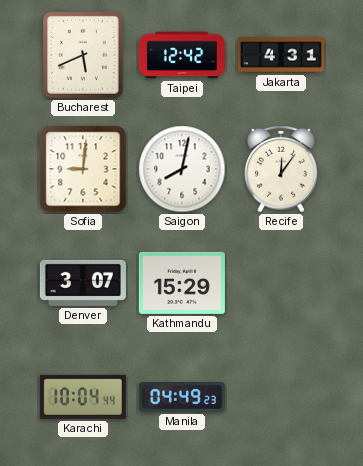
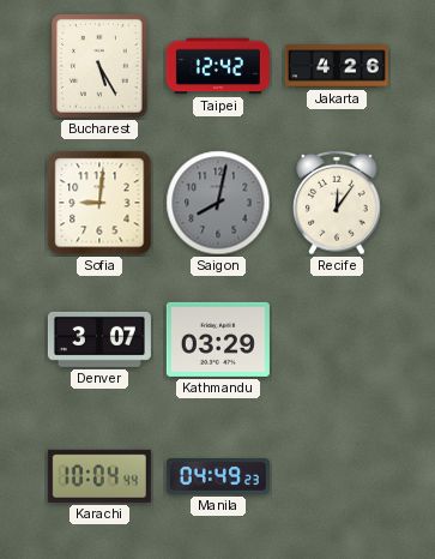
Bucharest: 5:41 -> 5:25
Jakarta: 4:31 -> 4:26
Saigon dial: white -> grey
Kathmandu: 15:29 -> 03:29
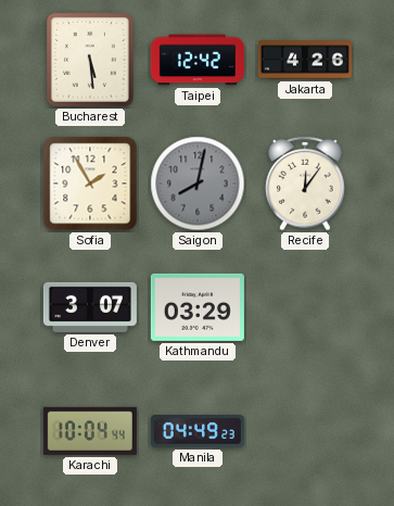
Bucharest: 5:25 -> 5:29
Sofia: 9:01 -> 1:55
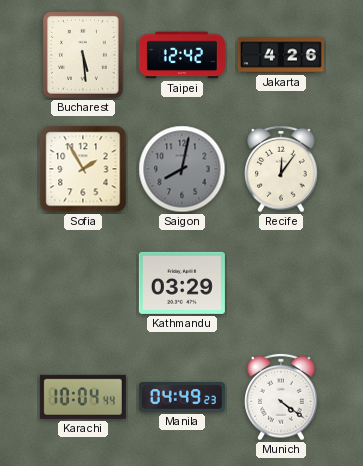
Denver: 3:07 -> none
Munich: none -> 4:21
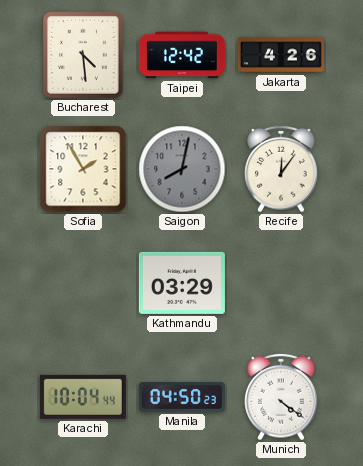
Bucharest: 5:29 -> 4:29
Manila: 04:49 -> 04:50
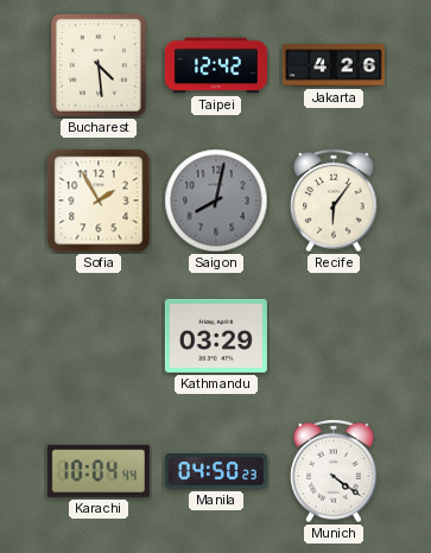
Recife: 12:06 -> 6:06
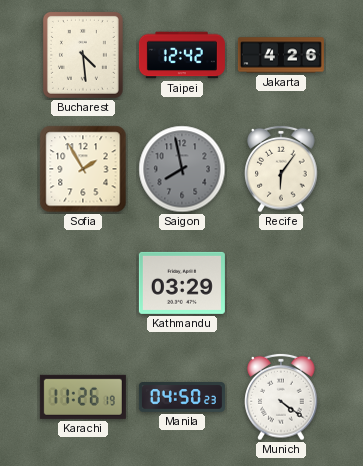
Saigon: 8:02 -> 7:58
Karachi: 10:04 -> 11:26
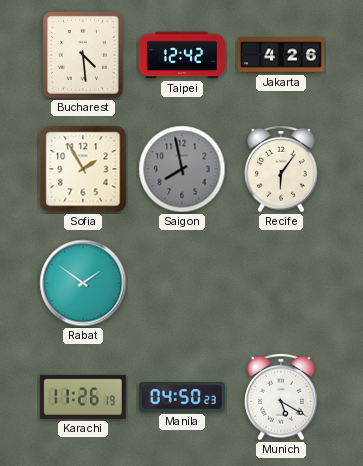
Rabat: none -> 1:51
Kathmandu: 03:29 -> none
Munich: 4:21 -> 5:20
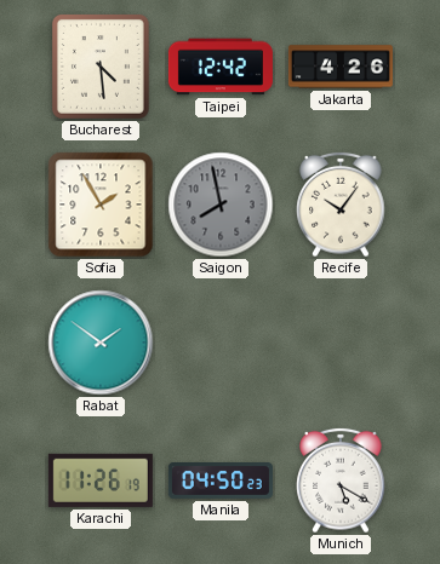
Recife: 6:06 -> 10:06
